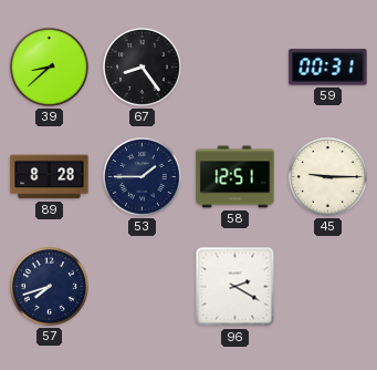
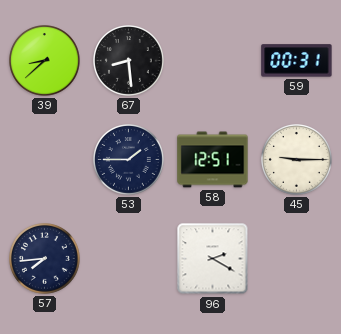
67: 8:24 -> 8:29
89: 8:28 -> none
57: 7:42 -> 7:44
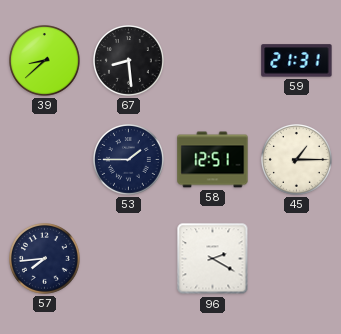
59: 00:31 -> 21:31
45: 9:15 -> 1:15
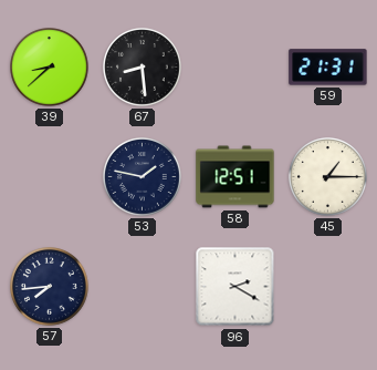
53: 1:45 -> 1:47
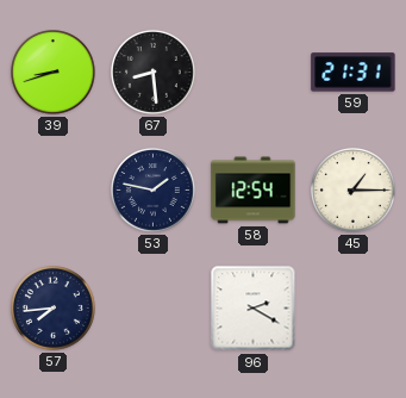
39: 8:38 -> 8:42
58: 12:51 -> 12:54
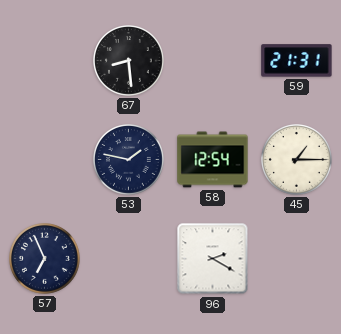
39: 8:42 -> none
57: 7:44 -> 6:56
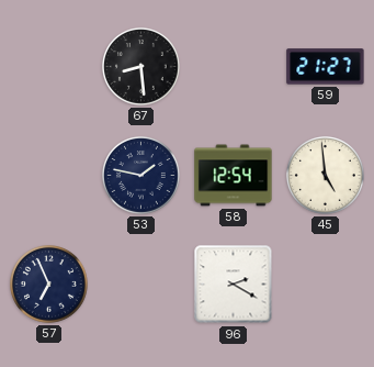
59: 21:31 -> 21:27
45: 1:15 -> 4:59
